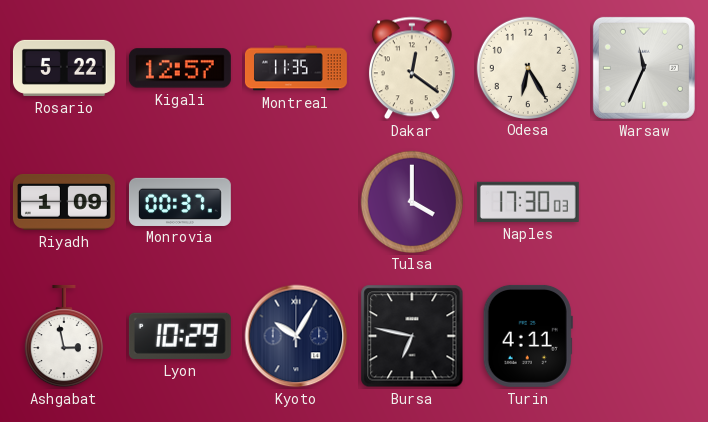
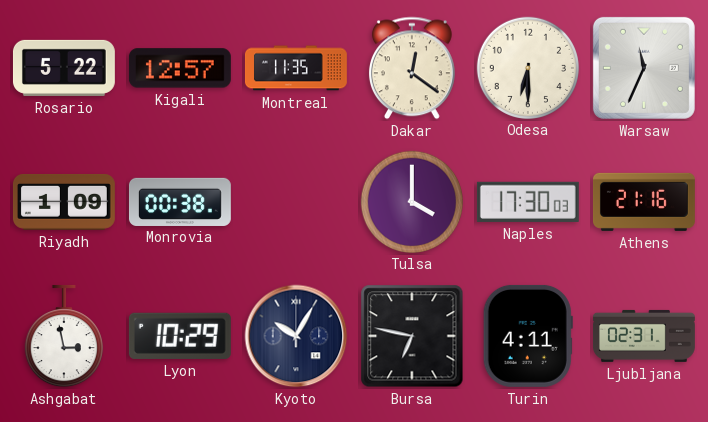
Odesa: 6:25 -> 6:30
Monrovia: 00:37 -> 00:38
Athens: none -> 21:16
Ljubljana: none -> 02:31
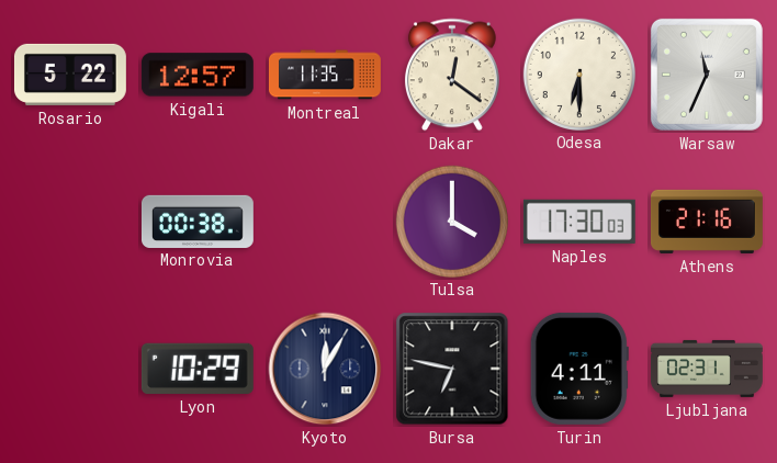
Riyadh: 1:09 -> none
Ashgabat: 2:58 -> none
Kyoto: 10:05 -> 12:05
